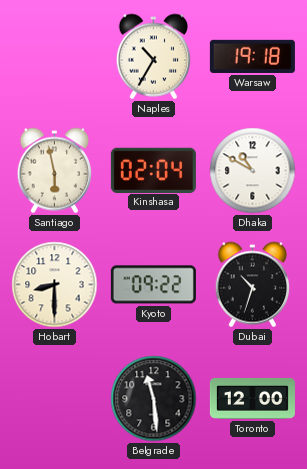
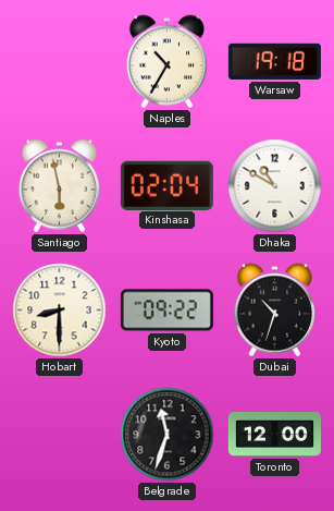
Belgrade: 11:29 -> 11:33
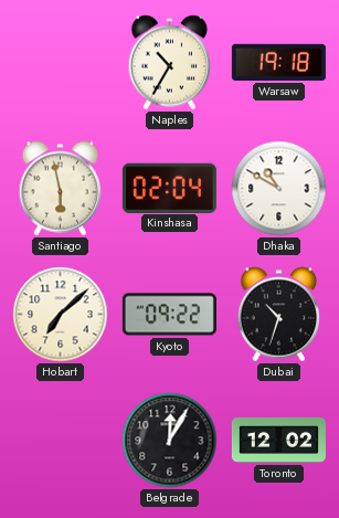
Hobart: 8:30 -> 7:08
Belgrade: 11:33 -> 12:05
Toronto: 12:00 -> 12:02
